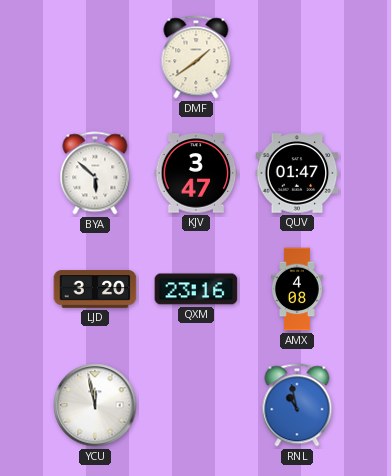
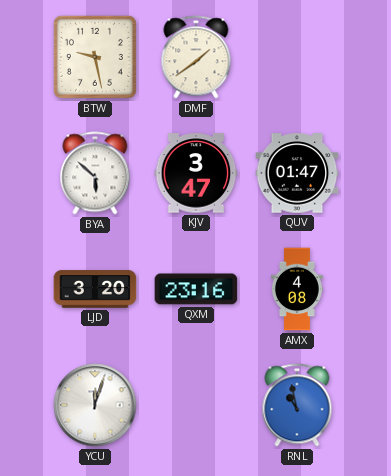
BTW: none -> 9:28
YCU: 11:58 -> 12:03
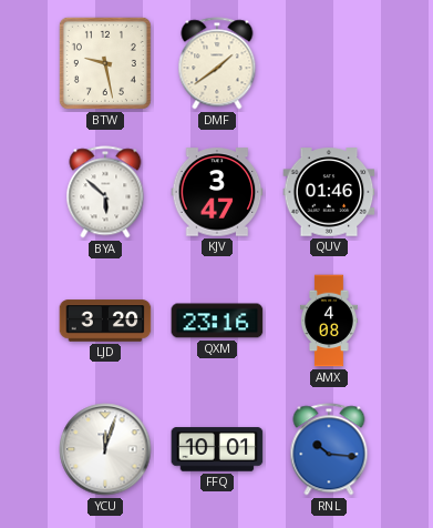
QUV: 01:47 -> 01:46
FFQ: none -> 10:01
RNL: 10:58 -> 10:16
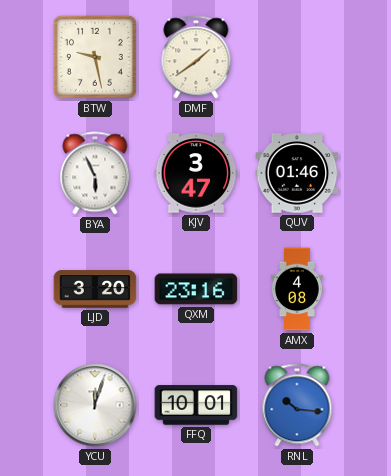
BYA: 5:52 -> 5:56
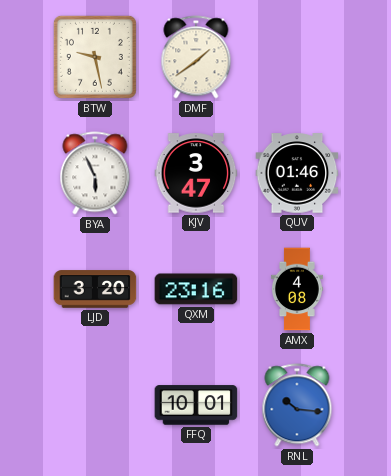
YCU: 12:03 -> none
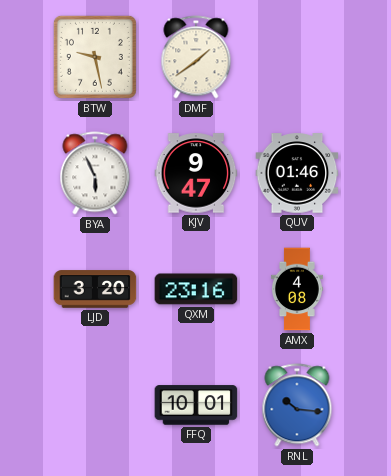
KJV: 3:47 -> 9:47
